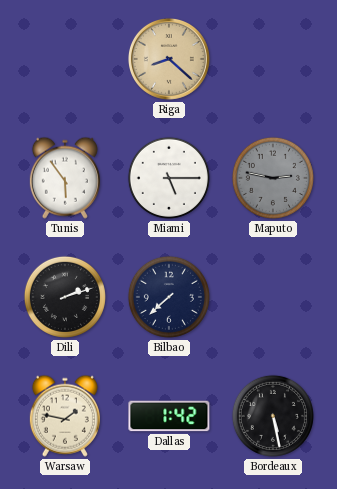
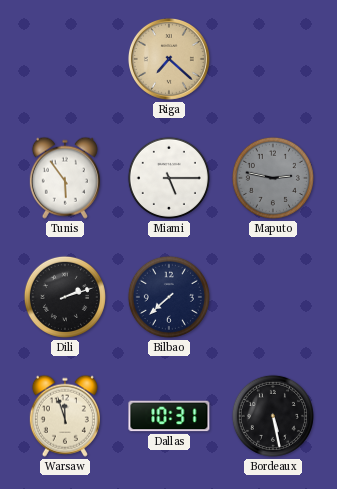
Riga: 8:22 -> 7:22
Warsaw: 1:47 -> 11:57
Dallas: 1:42 -> 10:31
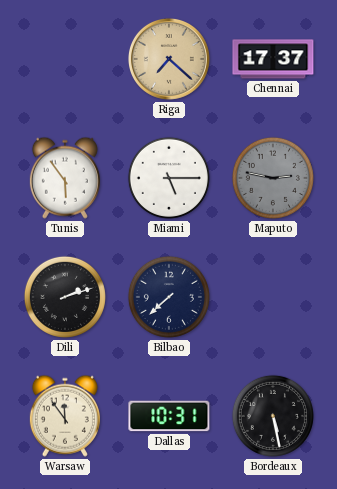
Chennai: none -> 17:37
Warsaw: 11:57 -> 11:54
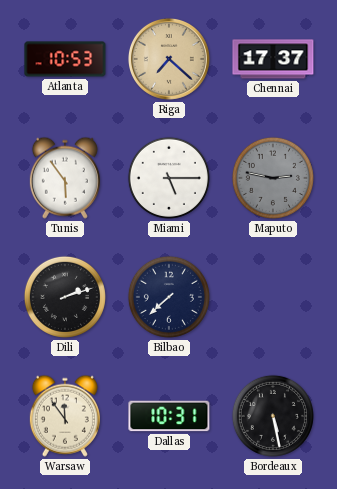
Atlanta: none -> 10:53
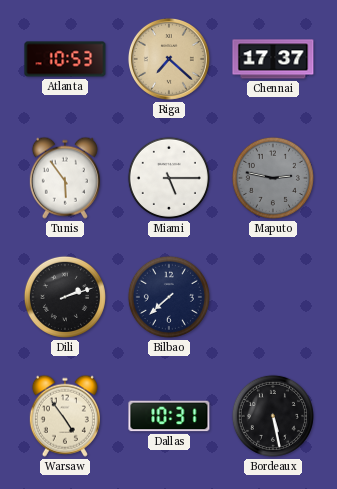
Warsaw: 11:54 -> 4:54
